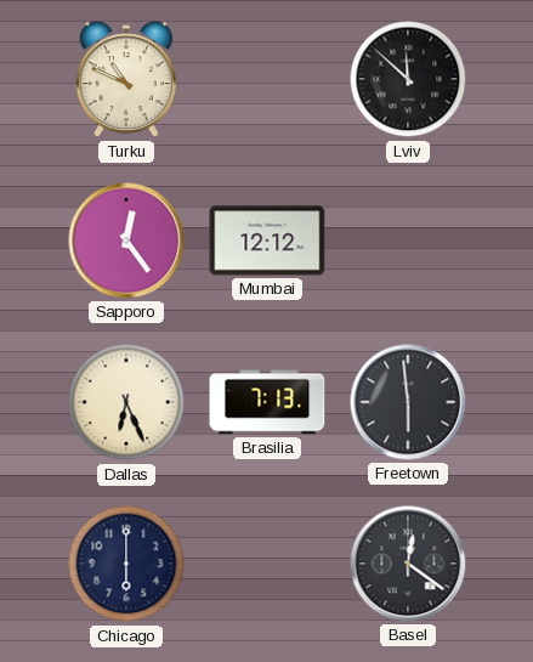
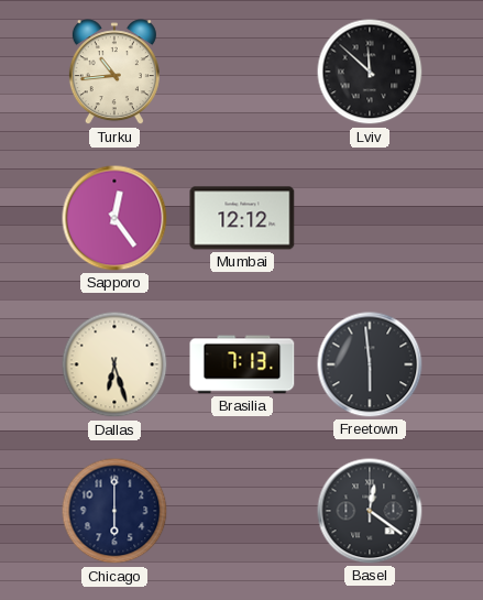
Turku: 10:49 -> 10:44
Dallas: 6:26 -> 6:27
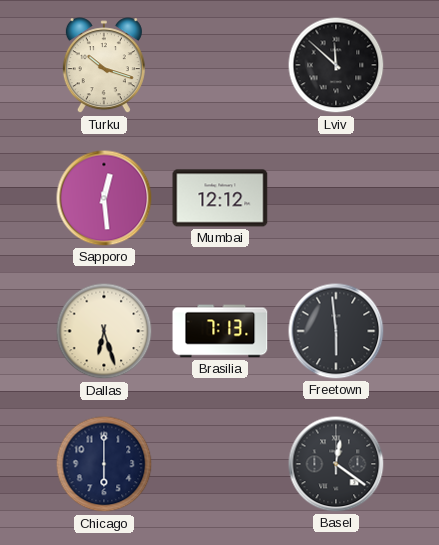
Turku: 10:44 -> 10:18
Sapporo: 12:24 -> 12:29
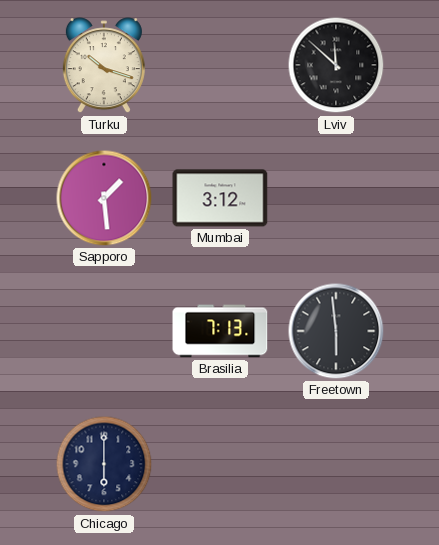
Sapporo: 12:29 -> 1:29
Mumbai: 12:12 -> 3:12
Dallas: 6:27 -> none
Basel: 12:21 -> none
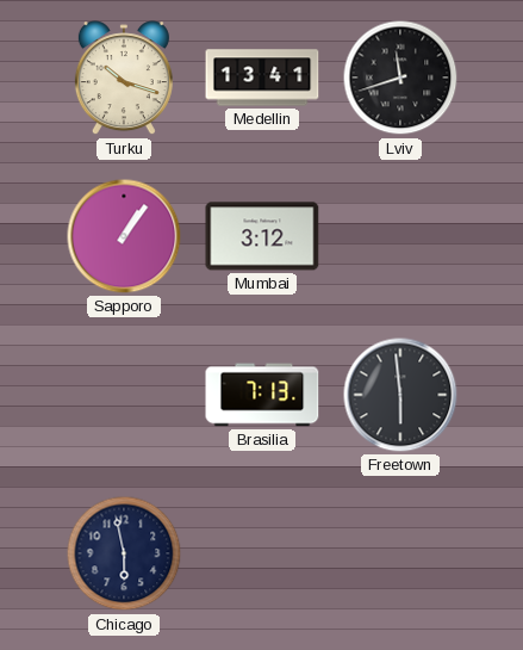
Medellin: none -> 13:41
Lviv: 11:52 -> 11:42
Sapporo: 1:29 -> 1:06
Chicago: 6:00 -> 5:58
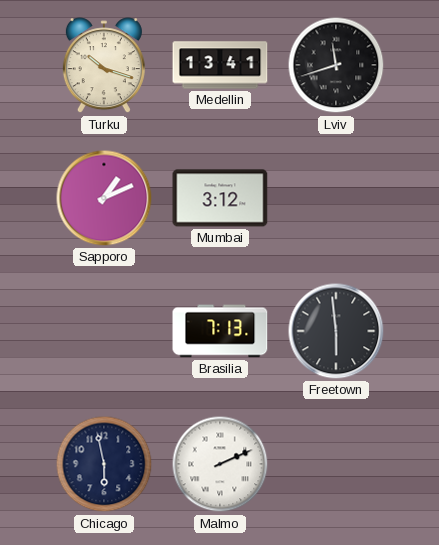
Sapporo: 1:06 -> 1:11
Malmo: none -> 2:11
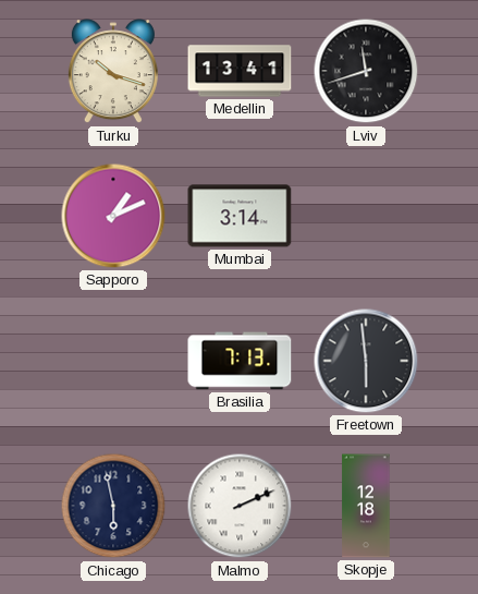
Mumbai: 3:12 -> 3:14
Skopje: none -> 12:18
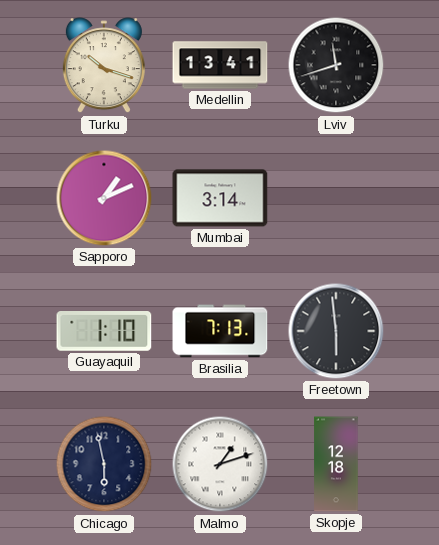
Guayaquil: none -> 1:10
Malmo: 2:11 -> 1:12
